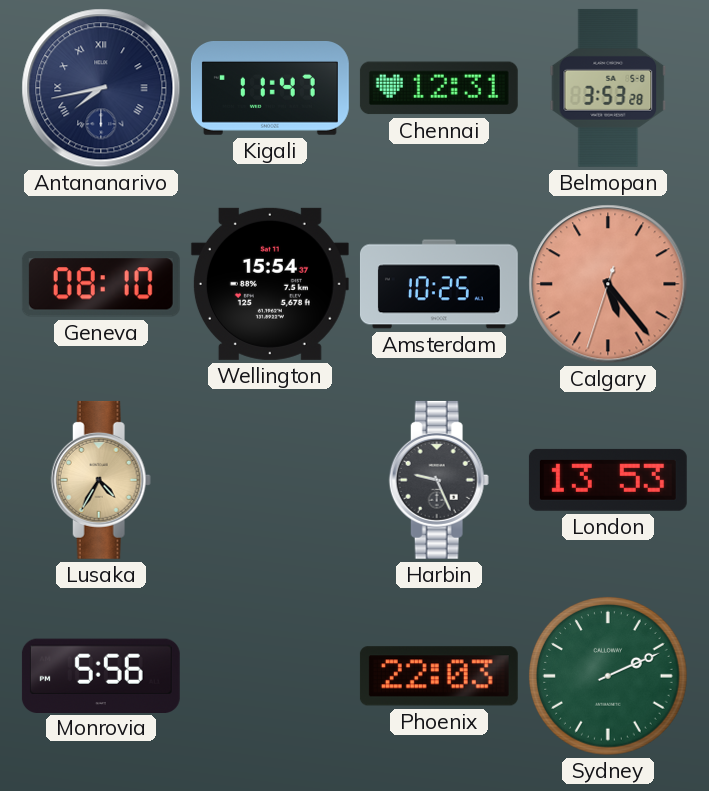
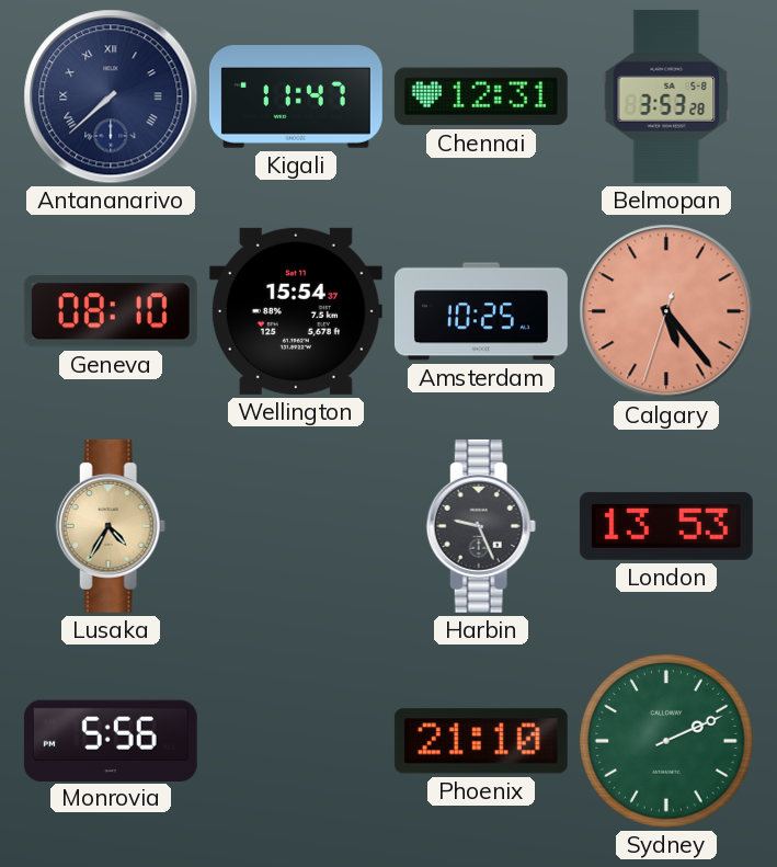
Antananarivo: 7:43 -> 7:38
Phoenix: 22:03 -> 21:10
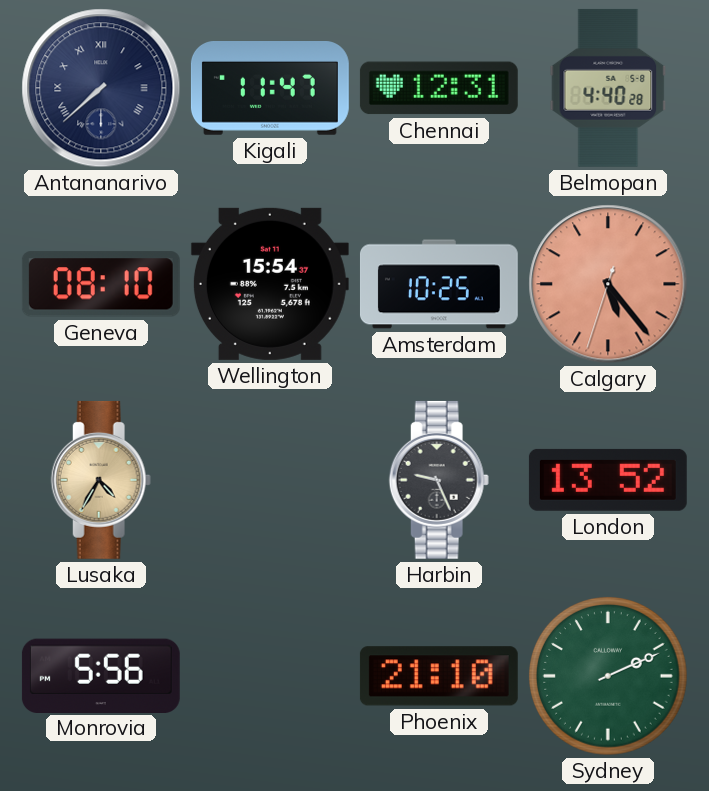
Belmopan: 3:53 -> 4:40
London: 13:53 -> 13:52
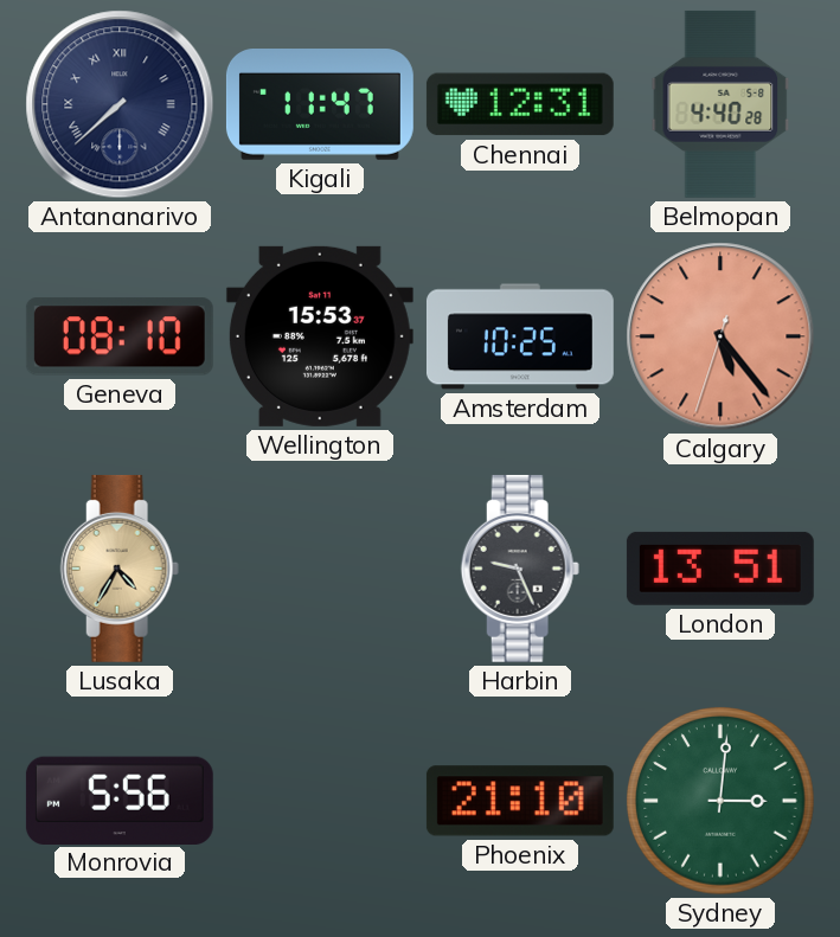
Wellington: 15:54 -> 15:53
London: 13:52 -> 13:51
Sydney: 2:11 -> 3:01
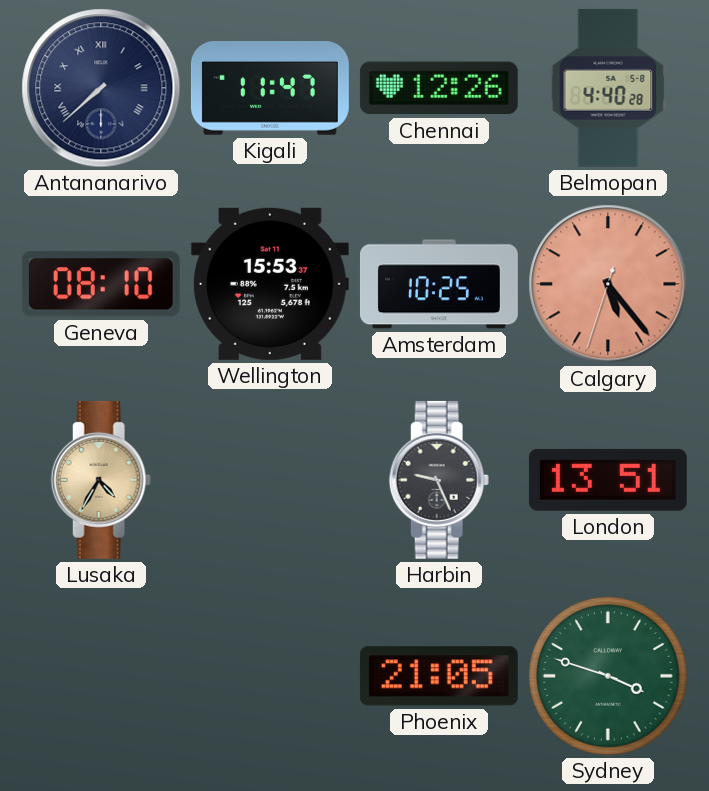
Chennai: 12:31 -> 12:26
Monrovia: 5:56 -> none
Phoenix: 21:10 -> 21:05
Sydney: 3:01 -> 3:48
